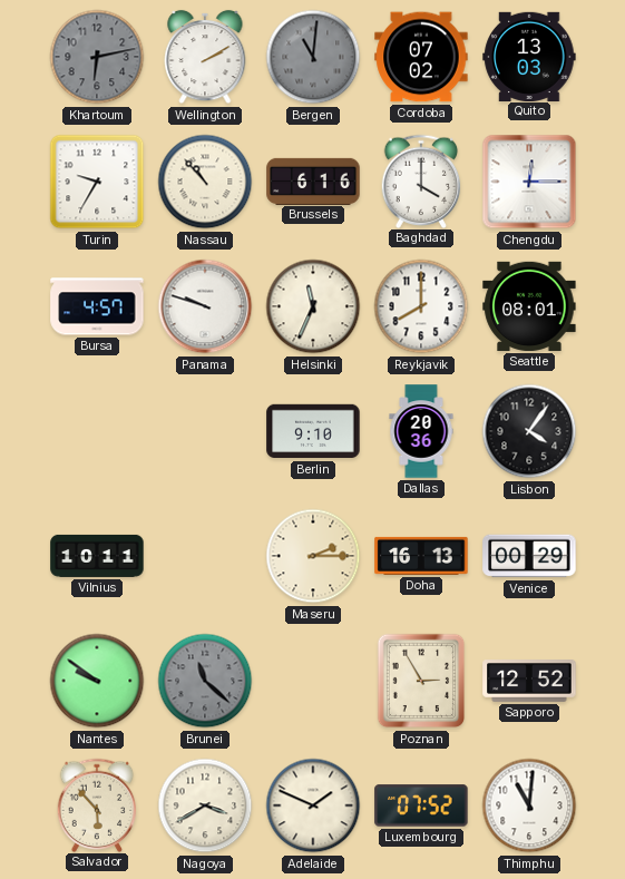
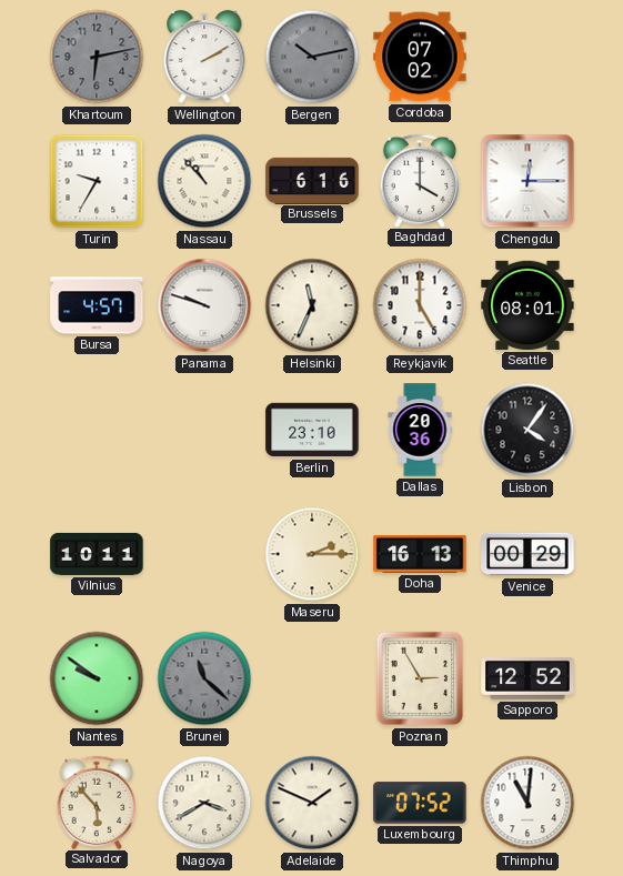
Bergen: 11:01 -> 10:13
Quito: 13:03 -> none
Reykjavik: 8:00 -> 5:00
Berlin: 9:10 -> 23:10
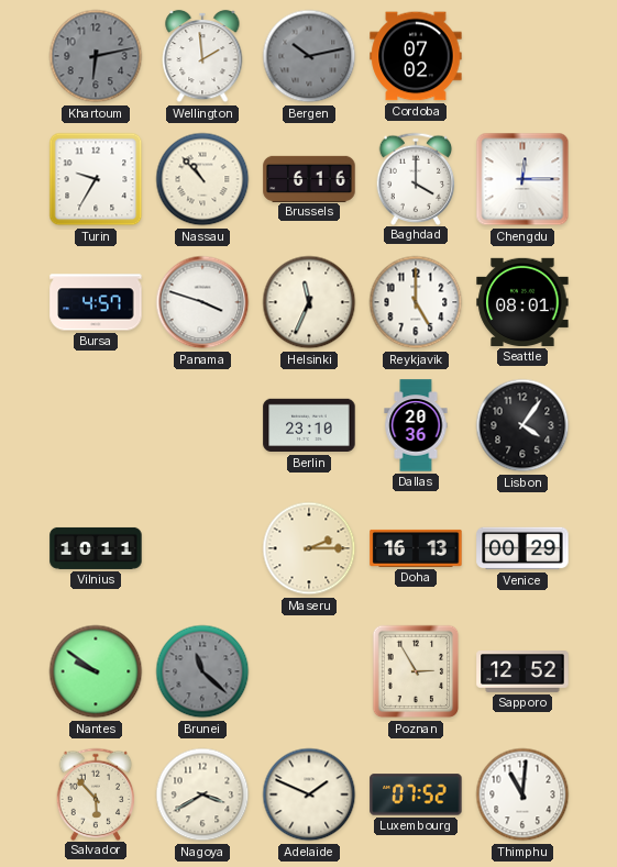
Wellington: 2:10 -> 1:59
Panama: 9:48 -> 3:48
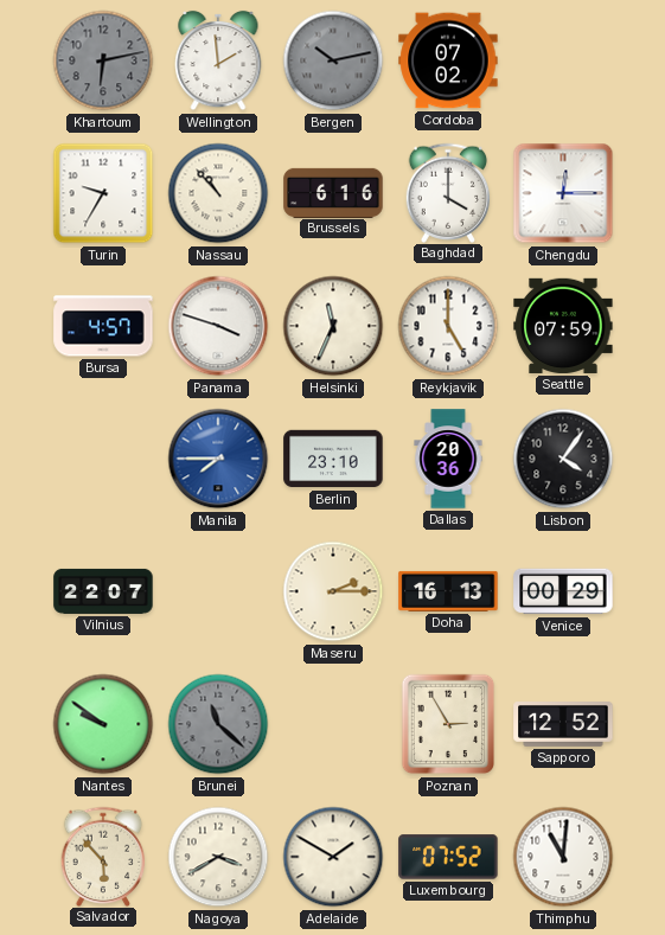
Seattle: 08:01 -> 07:59
Manila: none -> 7:45
Vilnius: 10:11 -> 22:07
Adelaide: 1:49 -> 1:50
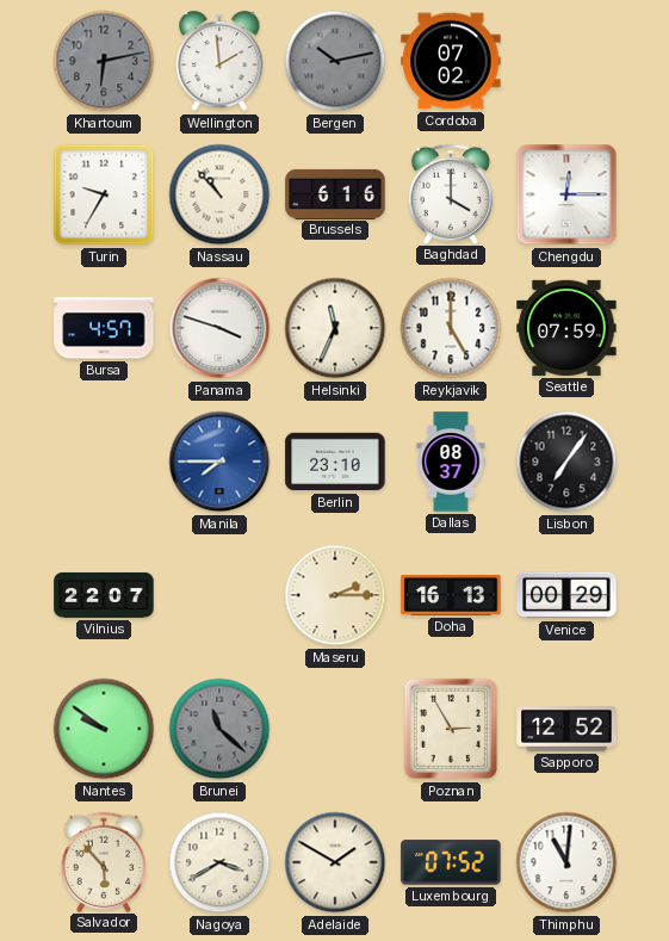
Dallas: 20:36 -> 08:37
Lisbon: 4:06 -> 7:06
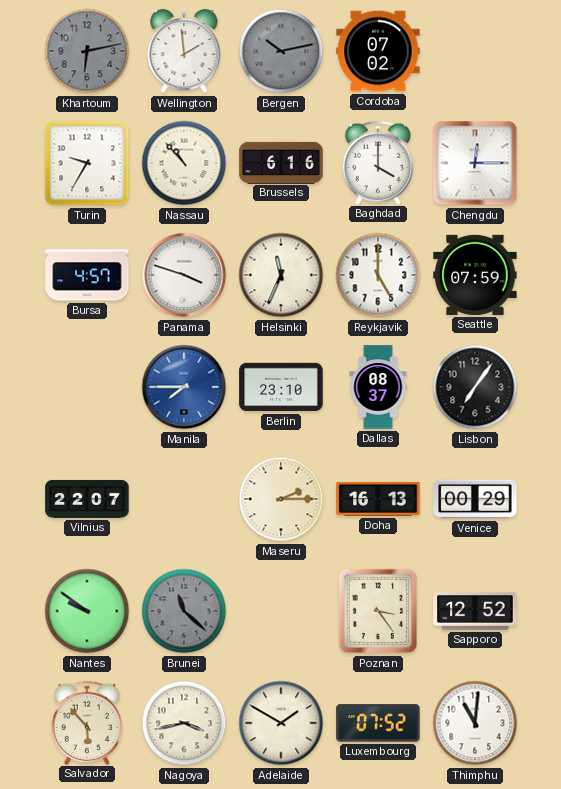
Poznan: 2:55 -> 3:24
Nagoya: 3:40 -> 3:43
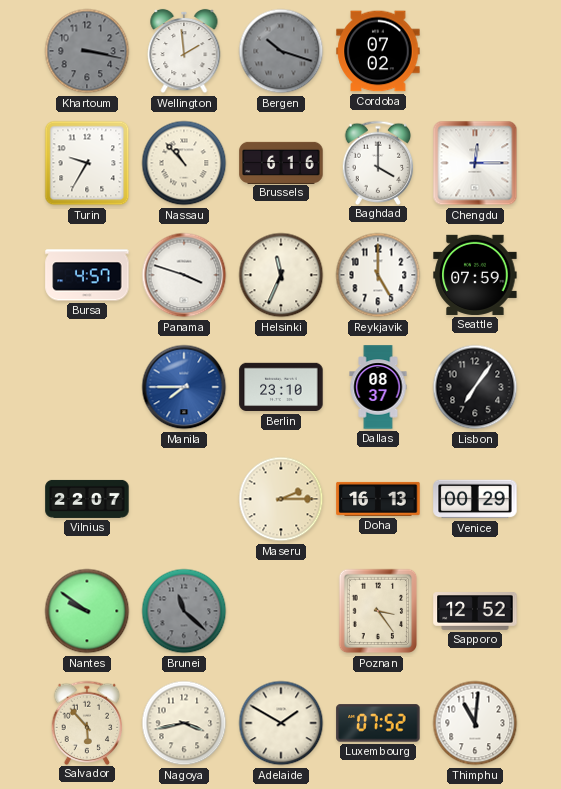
Khartoum: 6:13 -> 3:17
Bergen: 10:13 -> 10:18
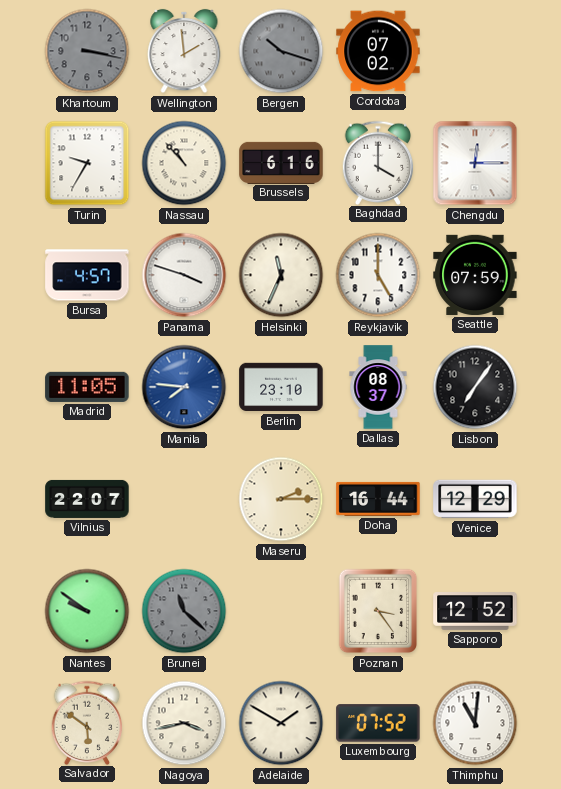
Madrid: none -> 11:05
Manila: 7:45 -> 7:46
Doha: 16:13 -> 16:44
Venice: 00:29 -> 12:29
Salvador: 5:53 -> 5:51
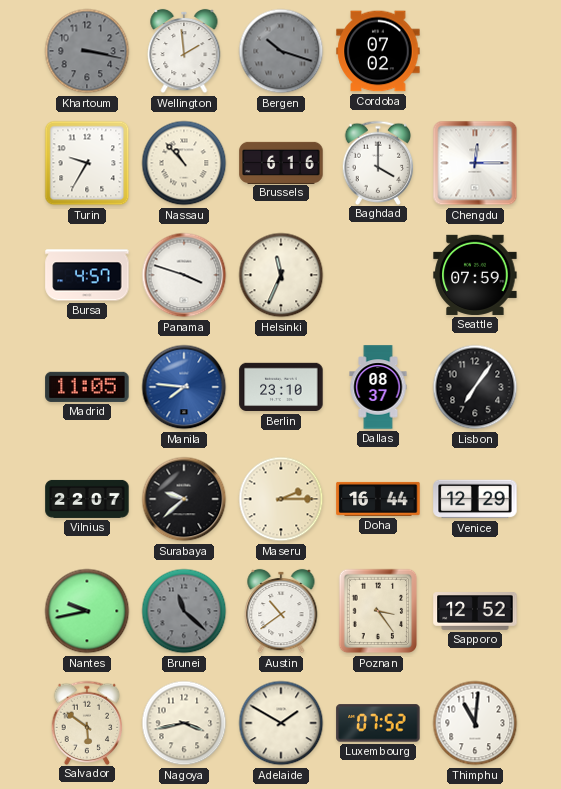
Reykjavik: 5:00 -> none
Surabaya: none -> 9:38
Nantes: 9:51 -> 9:43
Austin: none -> 10:39
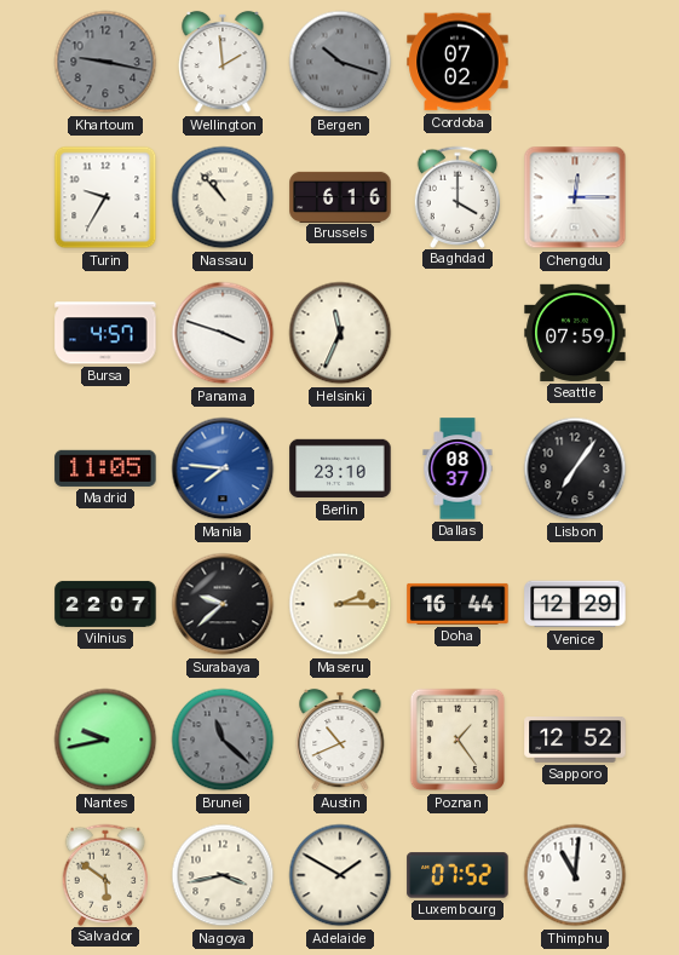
Khartoum: 3:17 -> 9:17
Austin: 10:39 -> 10:41
Poznan: 3:24 -> 1:24
